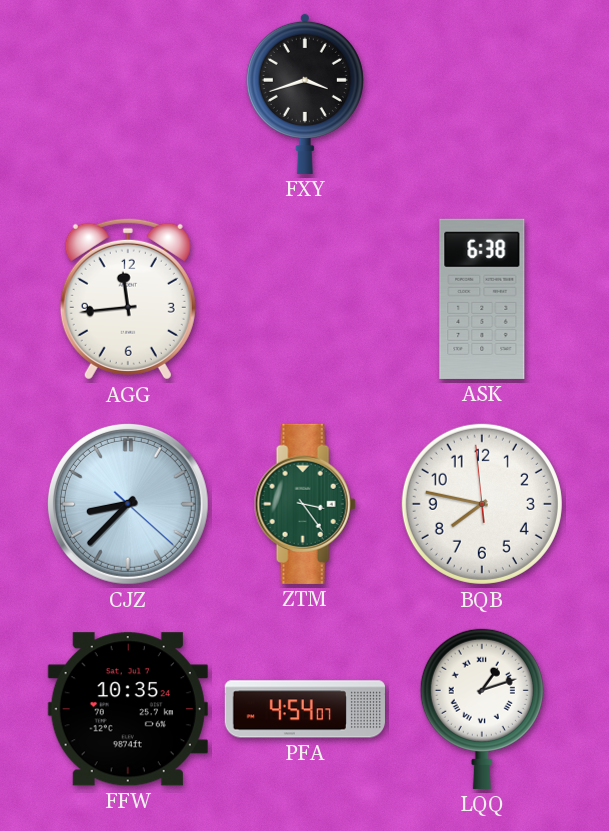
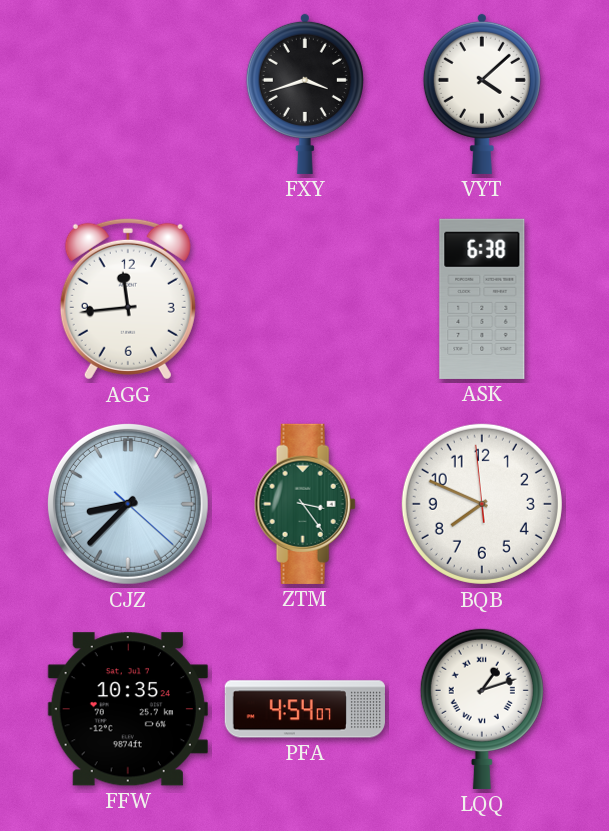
VYT: none -> 4:08
BQB: 7:46 -> 7:48
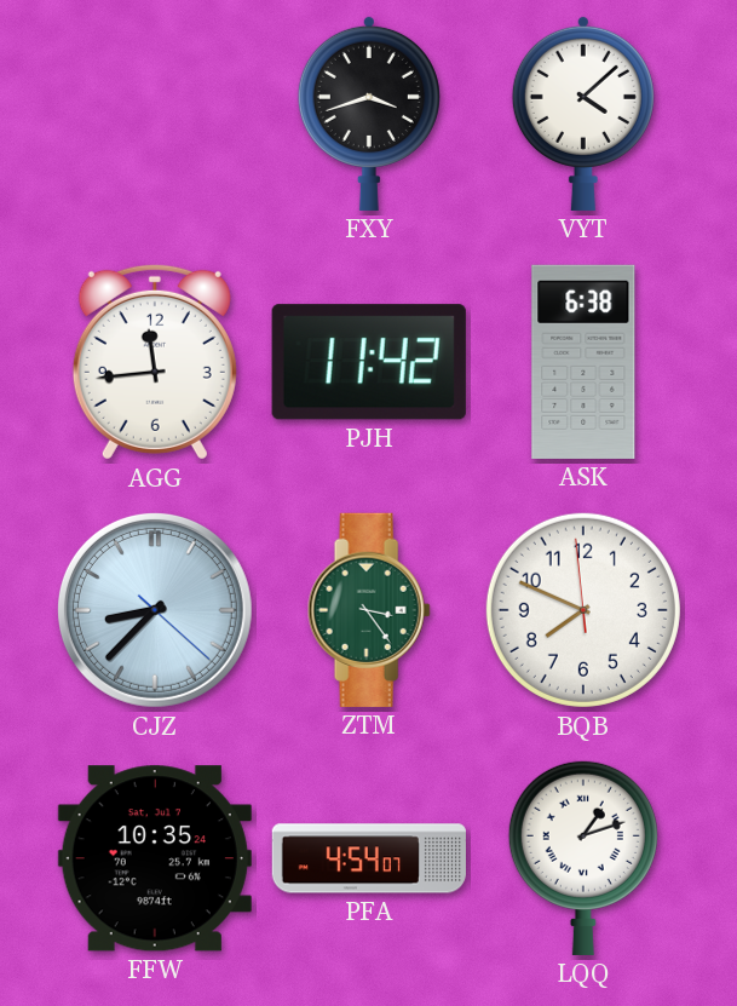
PJH: none -> 11:42
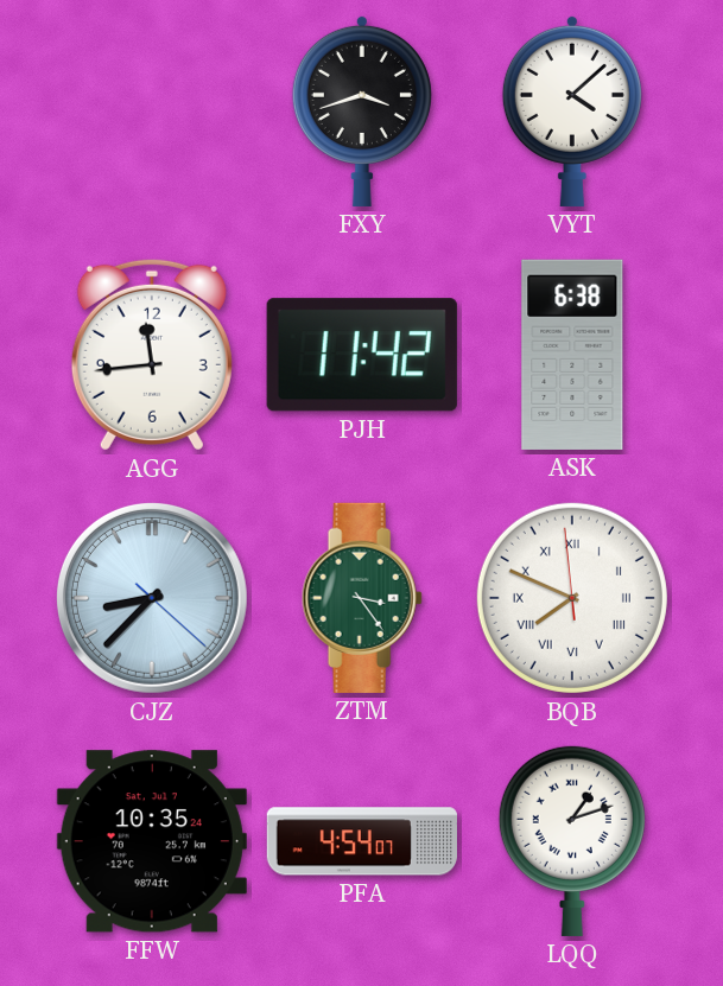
BQB numerals: Arabic -> Roman
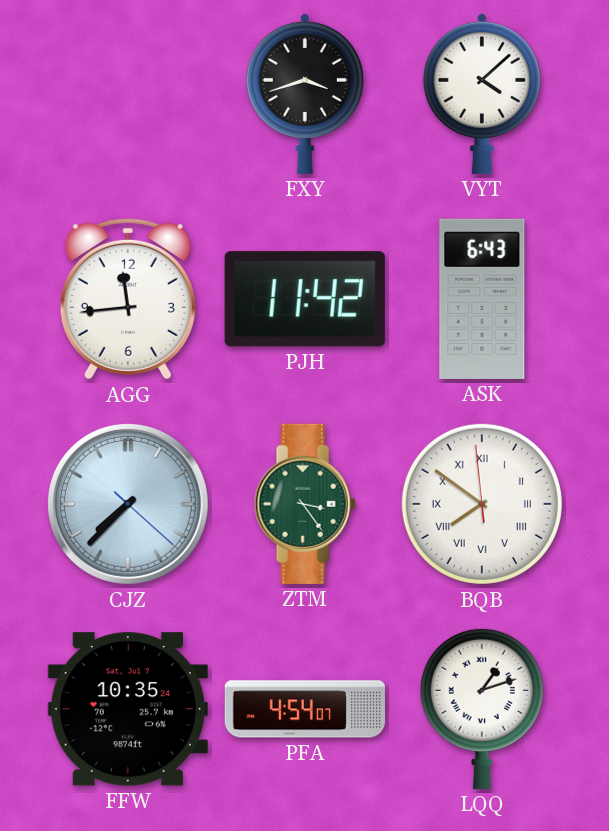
ASK: 6:38 -> 6:43
CJZ: 8:37 -> 7:37
BQB: 7:48 -> 7:50
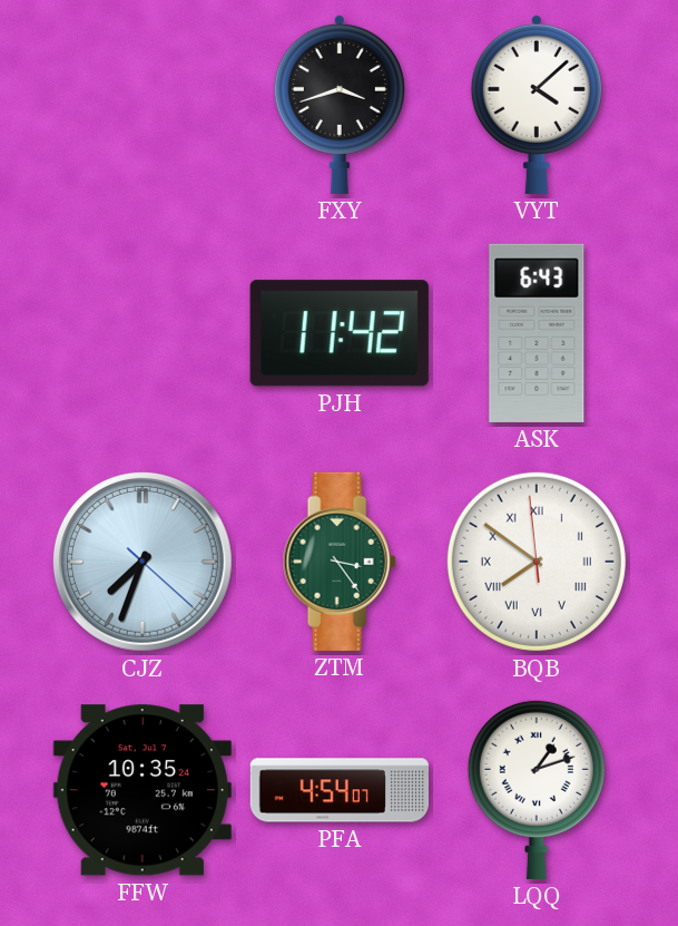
AGG: 11:44 -> none
CJZ: 7:37 -> 7:33
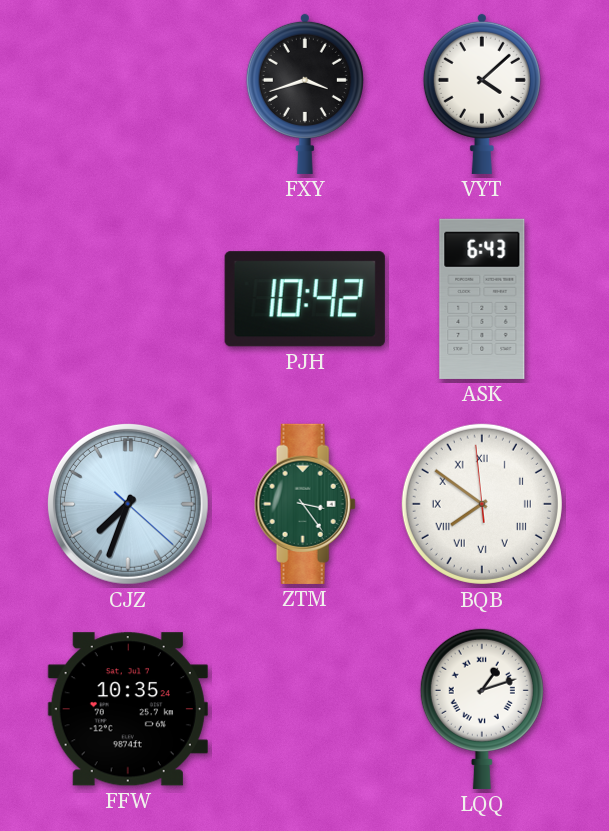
PJH: 11:42 -> 10:42
PFA: 4:54 -> none
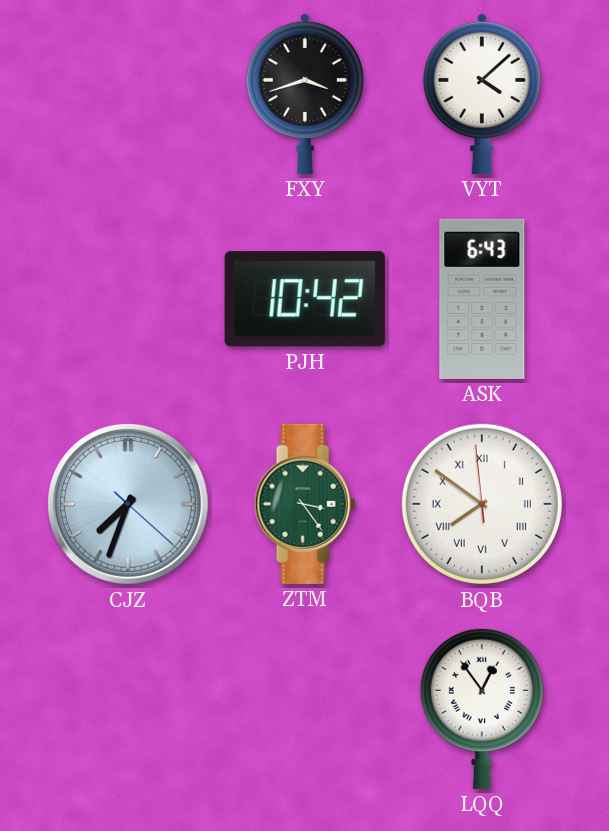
FFW: 10:35 -> none
LQQ: 1:12 -> 12:54
